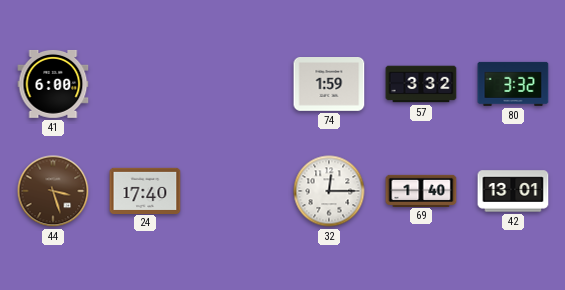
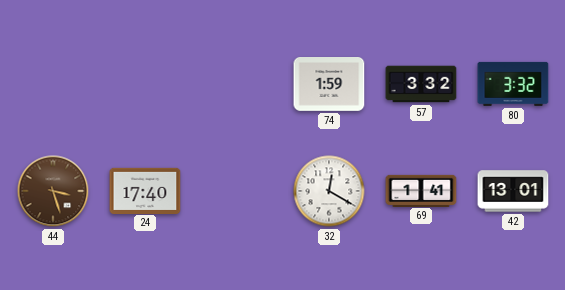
41: 6:00 -> none
32: 12:15 -> 12:20
69: 1:40 -> 1:41
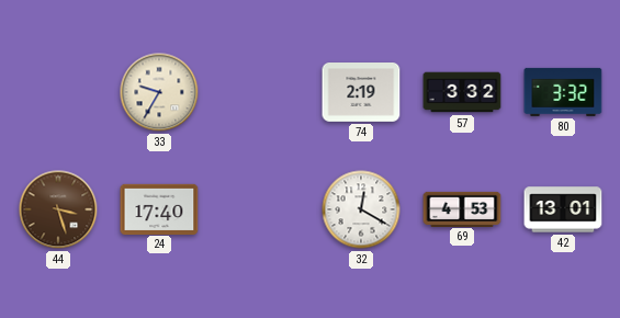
33: none -> 9:35
74: 1:59 -> 2:19
69: 1:41 -> 4:53
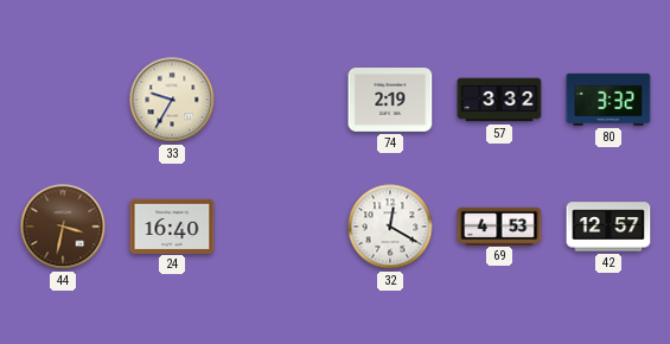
44: 3:27 -> 3:32
24: 17:40 -> 16:40
42: 13:01 -> 12:57
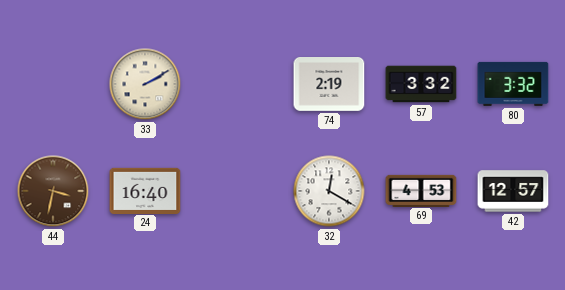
33: 9:35 -> 2:10
